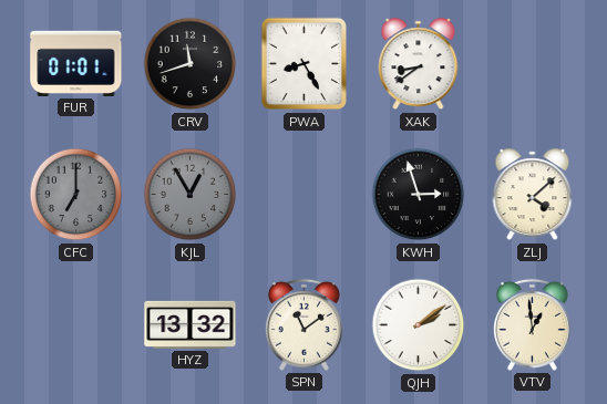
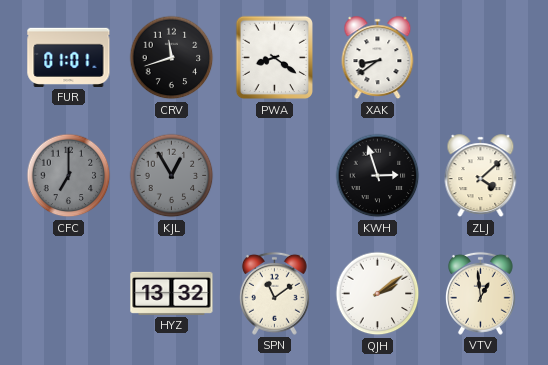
PWA: 8:25 -> 8:21
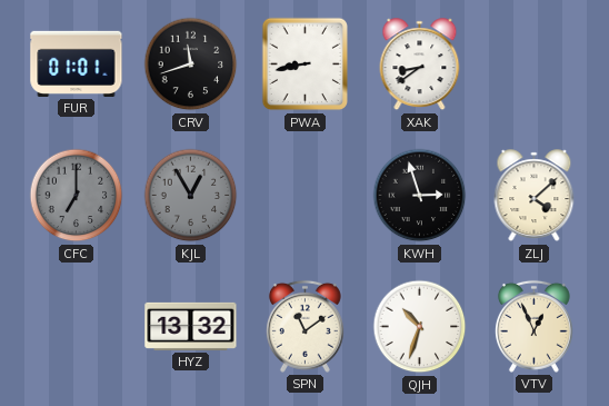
PWA: 8:21 -> 8:43
QJH: 2:09 -> 10:33
VTV: 12:59 -> 12:56
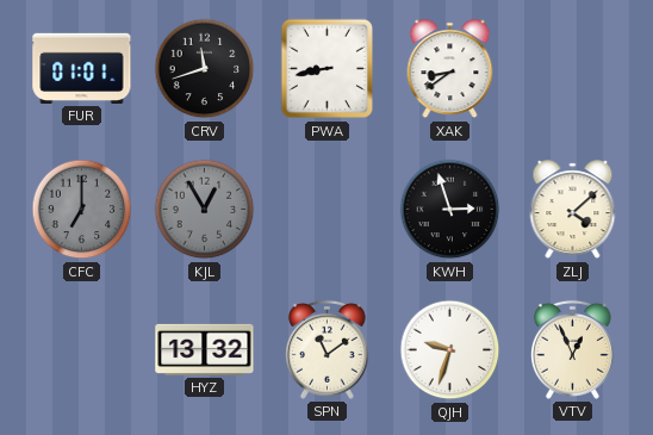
QJH: 10:33 -> 9:33
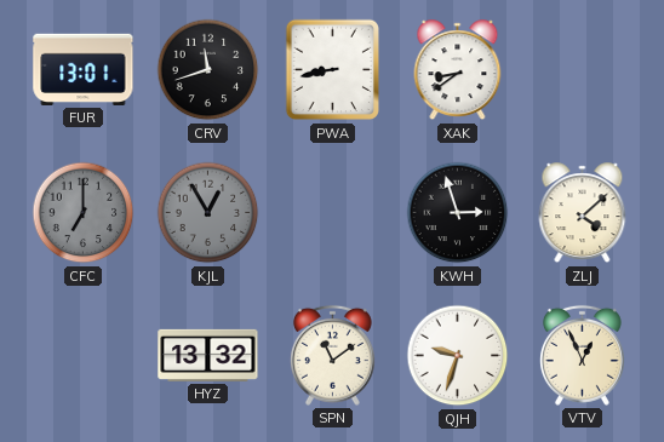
FUR: 01:01 -> 13:01
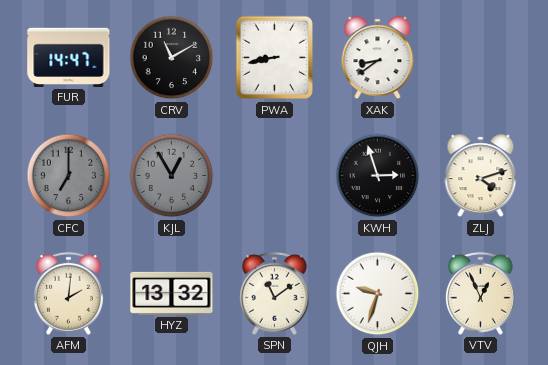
FUR: 13:01 -> 14:47
CRV: 11:42 -> 11:10
ZLJ: 4:08 -> 4:12
AFM: none -> 2:01
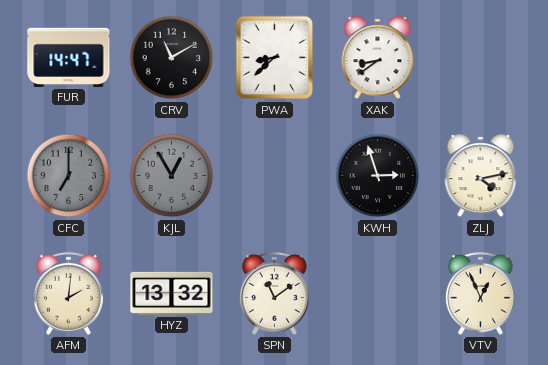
PWA: 8:43 -> 8:38
ZLJ: 4:12 -> 4:13
QJH: 9:33 -> none
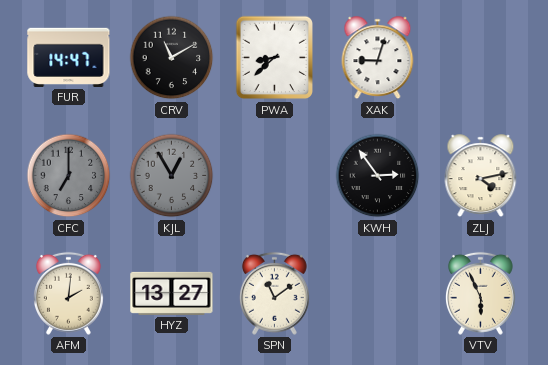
XAK: 8:39 -> 9:03
KWH: 2:57 -> 2:54
HYZ: 13:32 -> 13:27
VTV: 12:56 -> 5:56
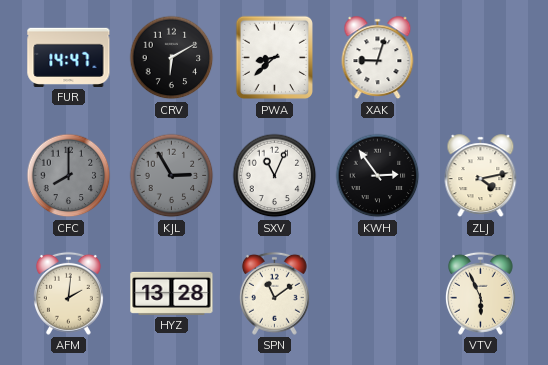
CRV: 11:10 -> 6:10
CFC: 7:00 -> 8:00
KJL: 12:55 -> 2:55
SXV: none -> 11:04
HYZ: 13:27 -> 13:28
